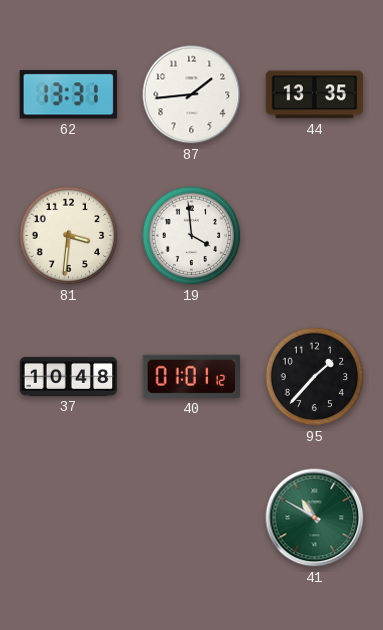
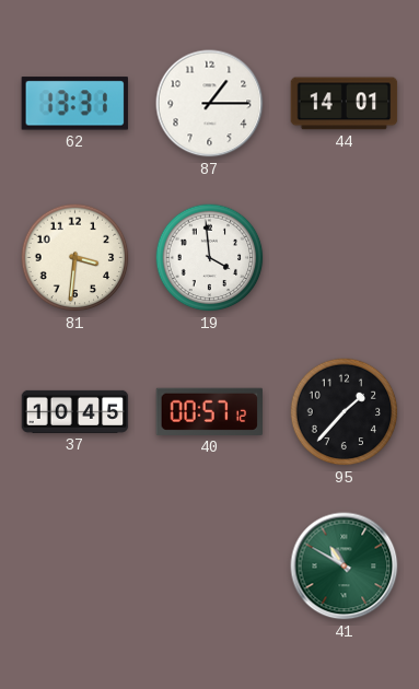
87: 1:44 -> 1:15
44: 13:35 -> 14:01
37: 10:48 -> 10:45
40: 01:01 -> 00:57
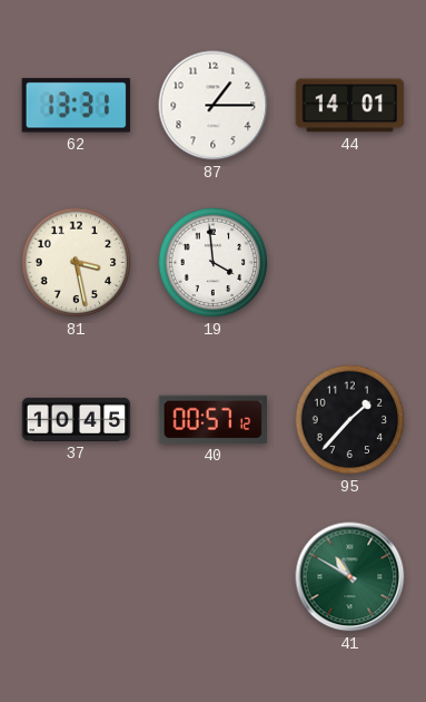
81: 3:31 -> 3:28
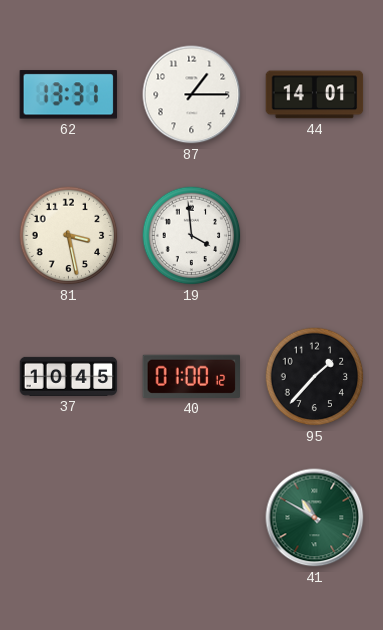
40: 00:57 -> 01:00
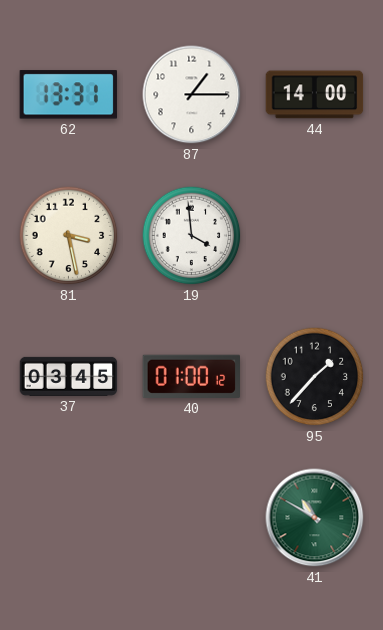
44: 14:01 -> 14:00
37: 10:45 -> 03:45
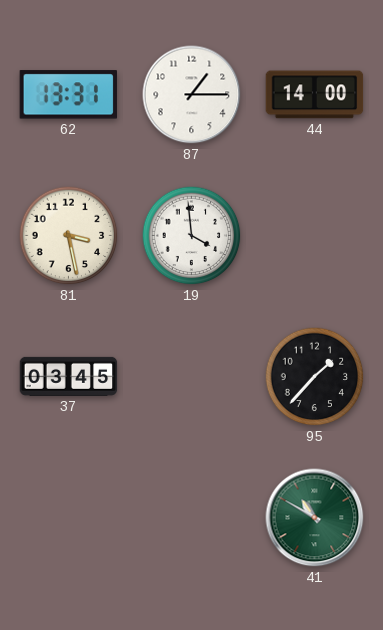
40: 01:00 -> none
